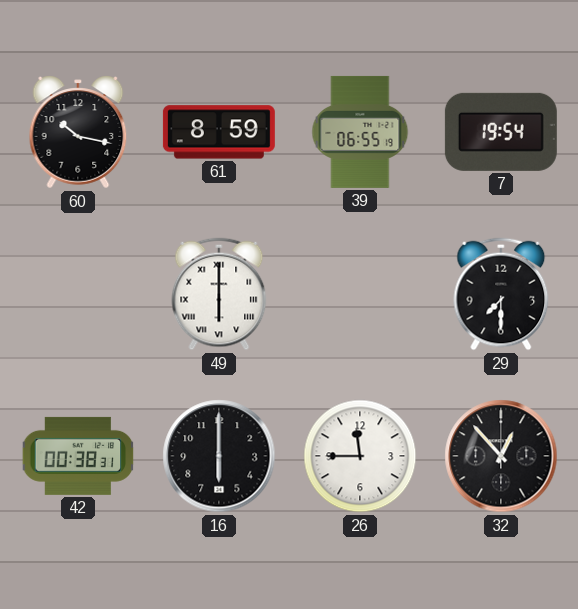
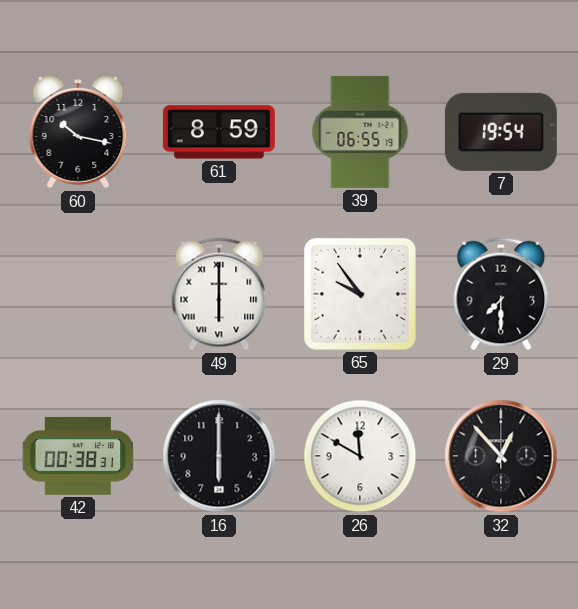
65: none -> 9:54
26: 11:45 -> 11:50
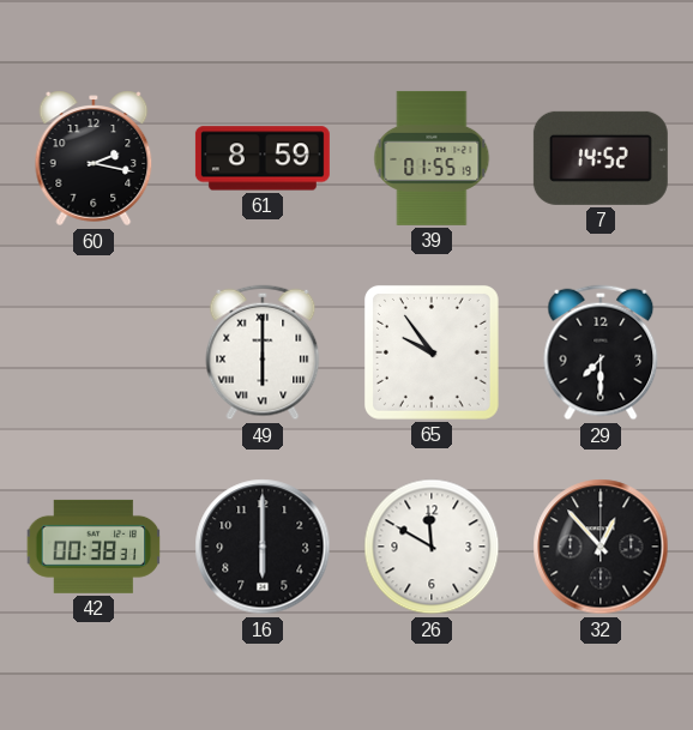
60: 10:17 -> 2:17
39: 06:55 -> 01:55
7: 19:54 -> 14:52
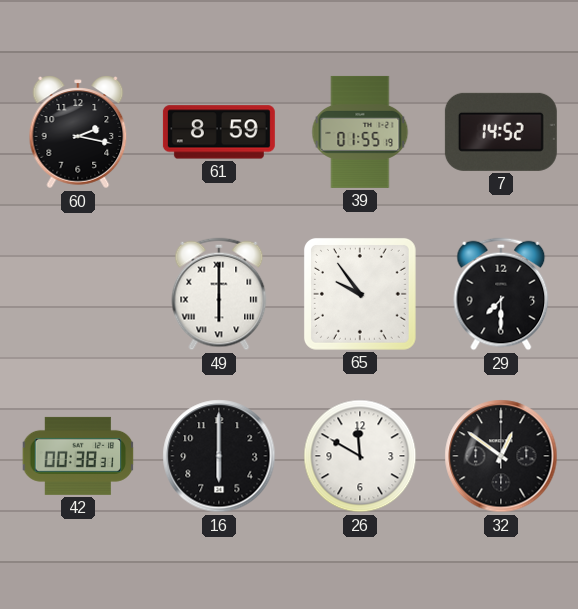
32: 12:53 -> 12:51
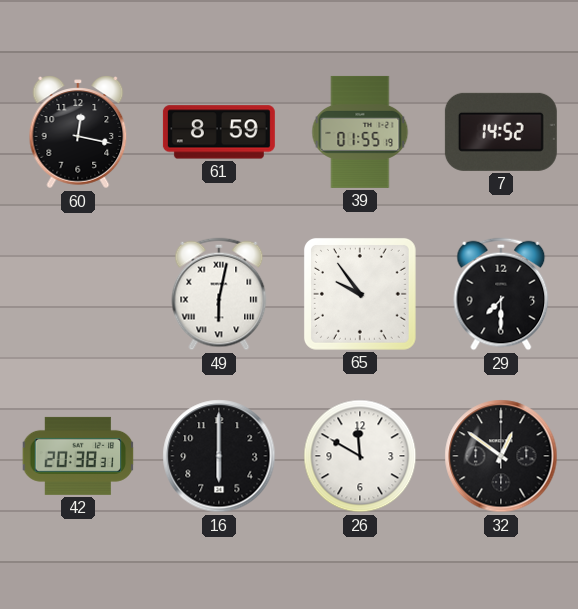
60: 2:17 -> 12:17
49: 6:00 -> 6:02
42: 00:38 -> 20:38
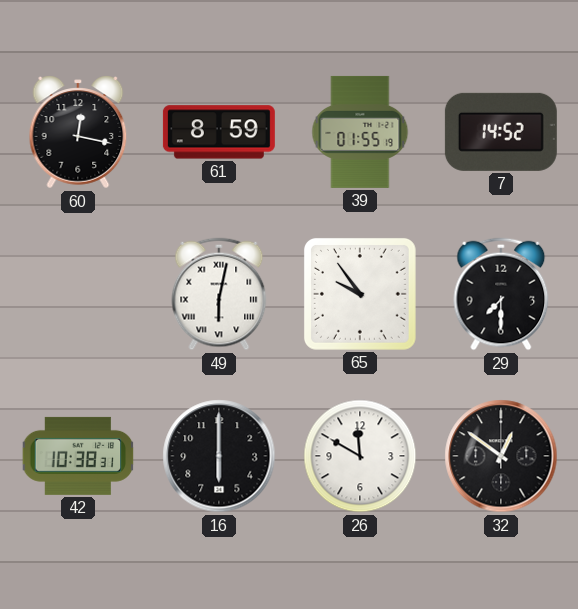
42: 20:38 -> 10:38
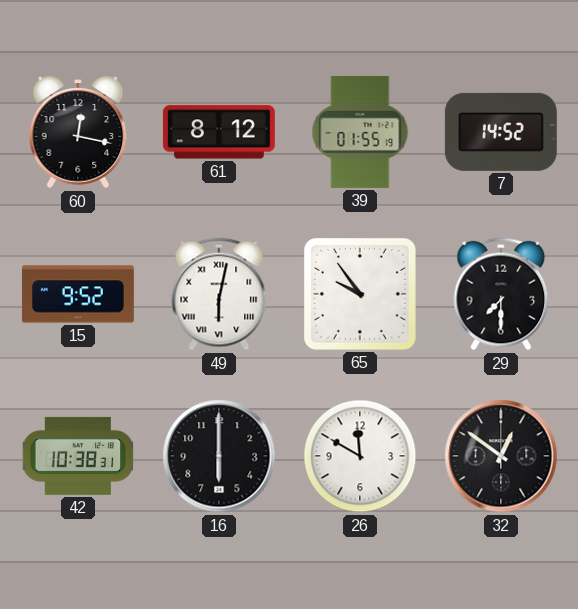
61: 8:59 -> 8:12
15: none -> 9:52
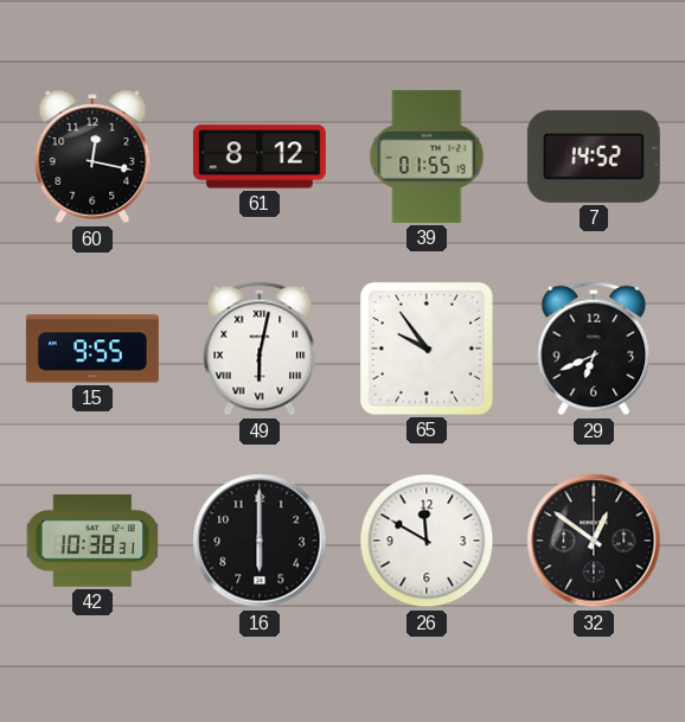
15: 9:52 -> 9:55
29: 7:30 -> 6:41
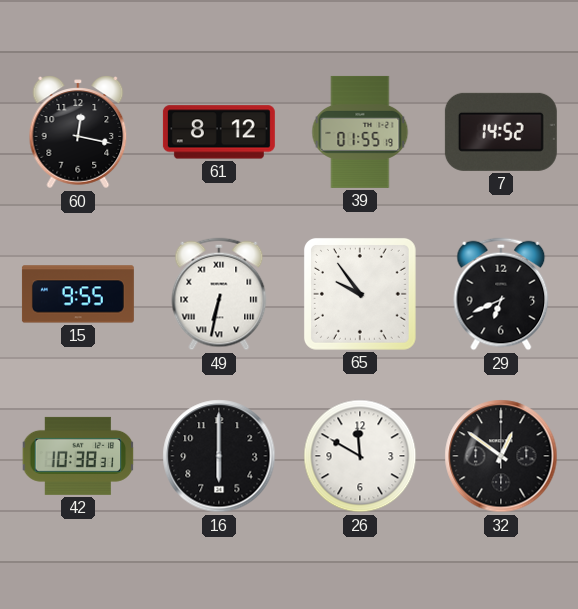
49: 6:02 -> 6:32
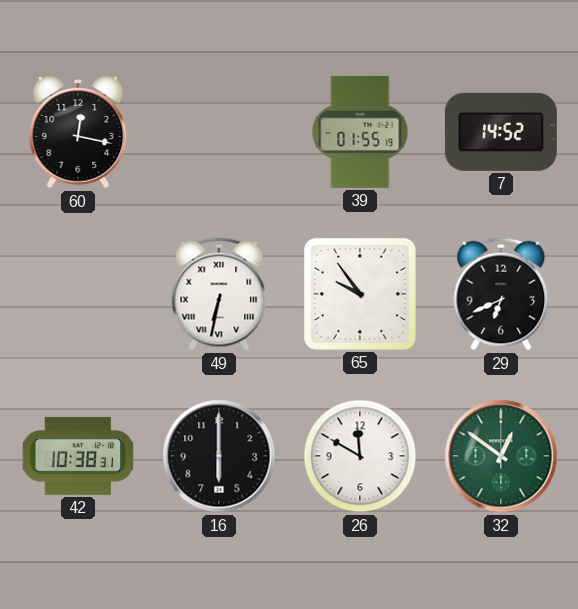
61: 8:12 -> none
15: 9:55 -> none
32 dial: black -> green
